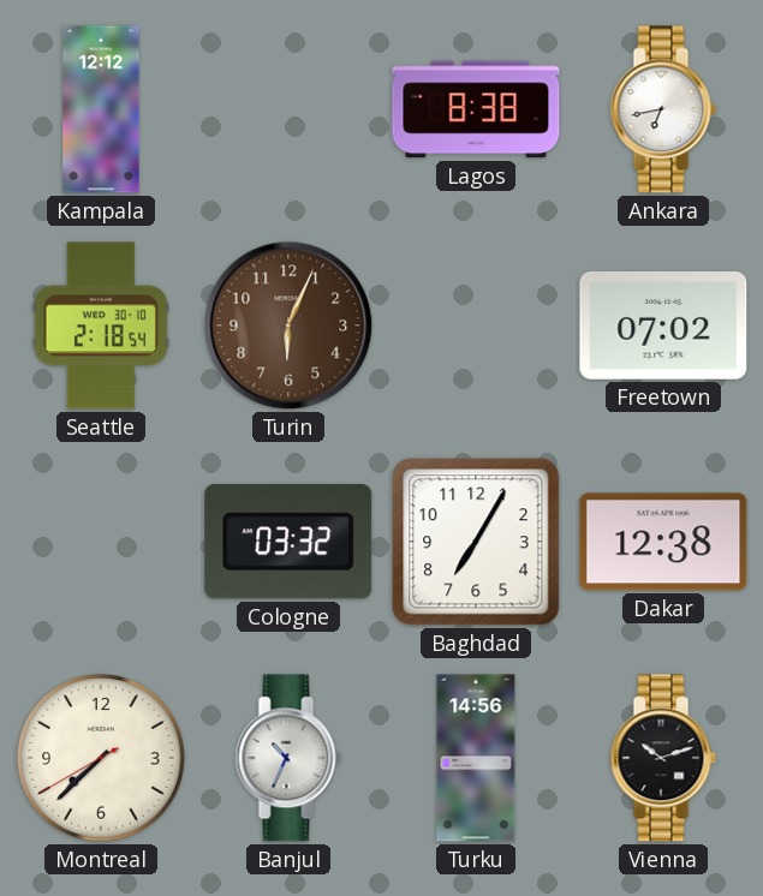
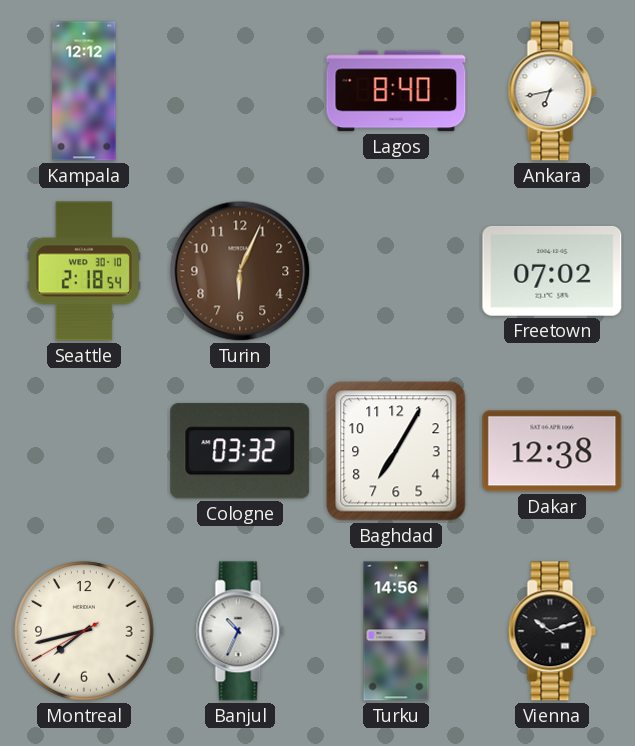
Lagos: 8:38 -> 8:40
Montreal: 7:37 -> 7:42
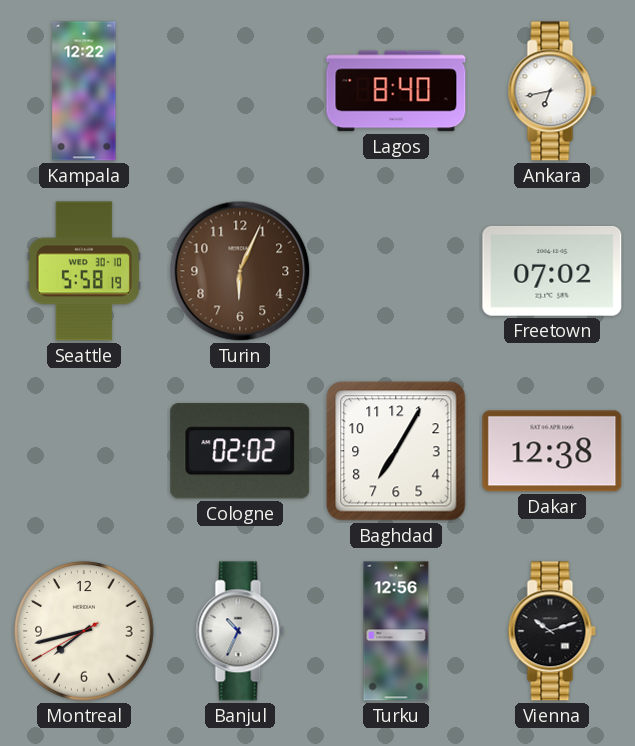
Kampala: 12:12 -> 12:22
Seattle: 2:18 -> 5:58
Cologne: 03:32 -> 02:02
Turku: 14:56 -> 12:56
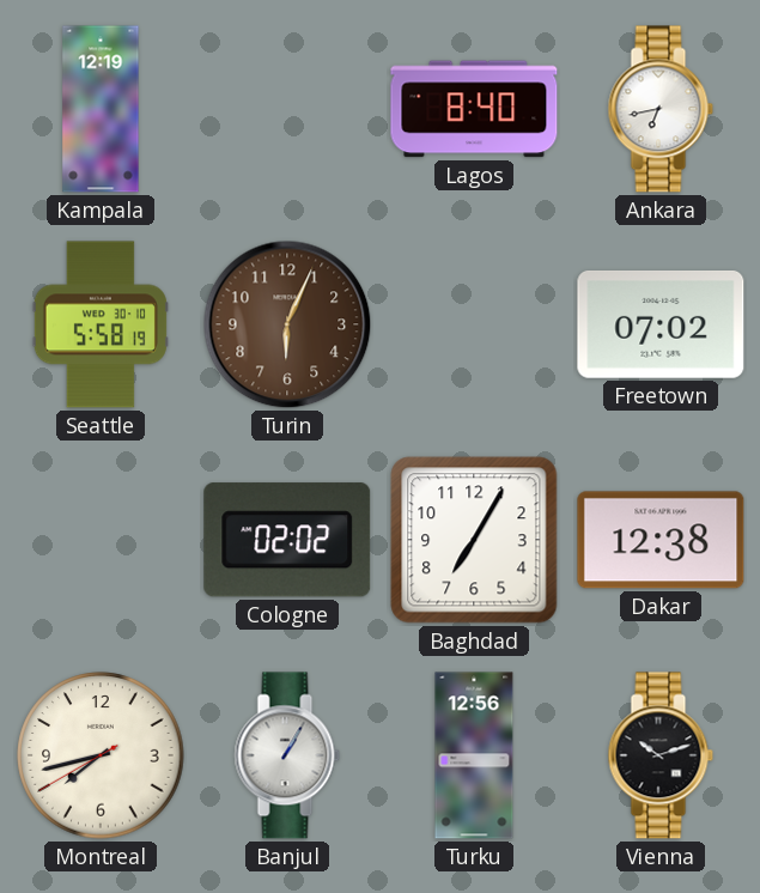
Kampala: 12:22 -> 12:19
Banjul: 10:34 -> 1:05
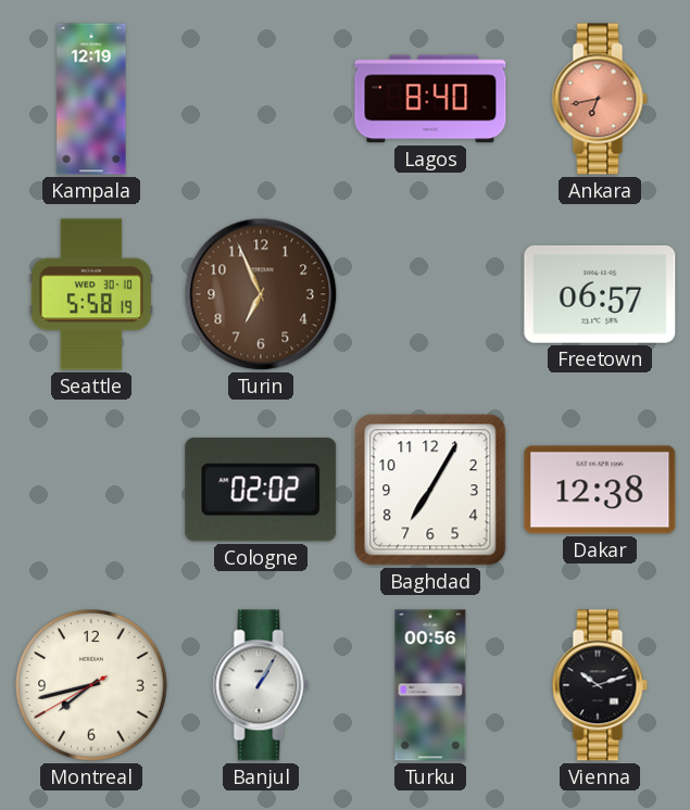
Ankara dial: white -> salmon
Turin: 6:04 -> 6:56
Freetown: 07:02 -> 06:57
Turku: 12:56 -> 00:56
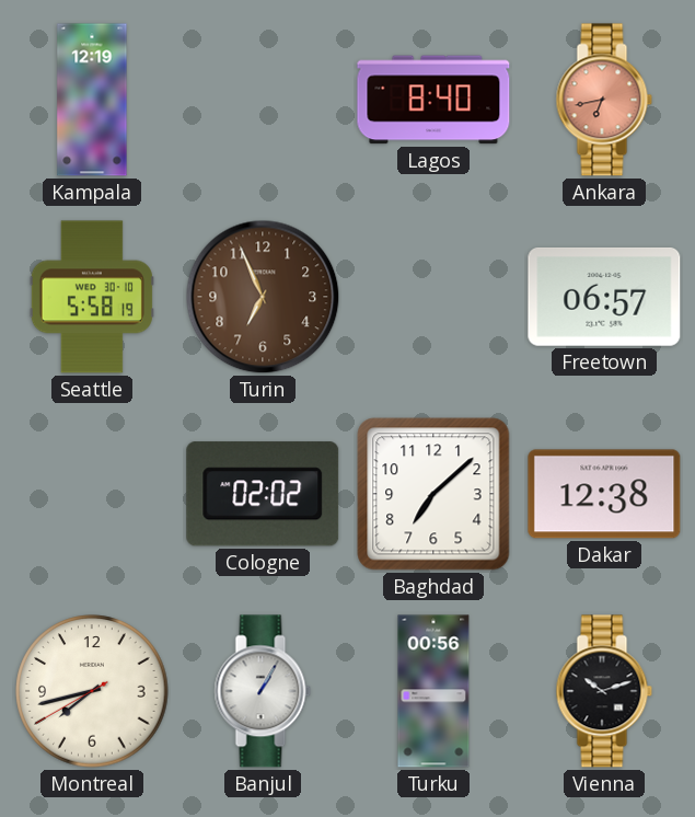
Baghdad: 7:05 -> 7:08
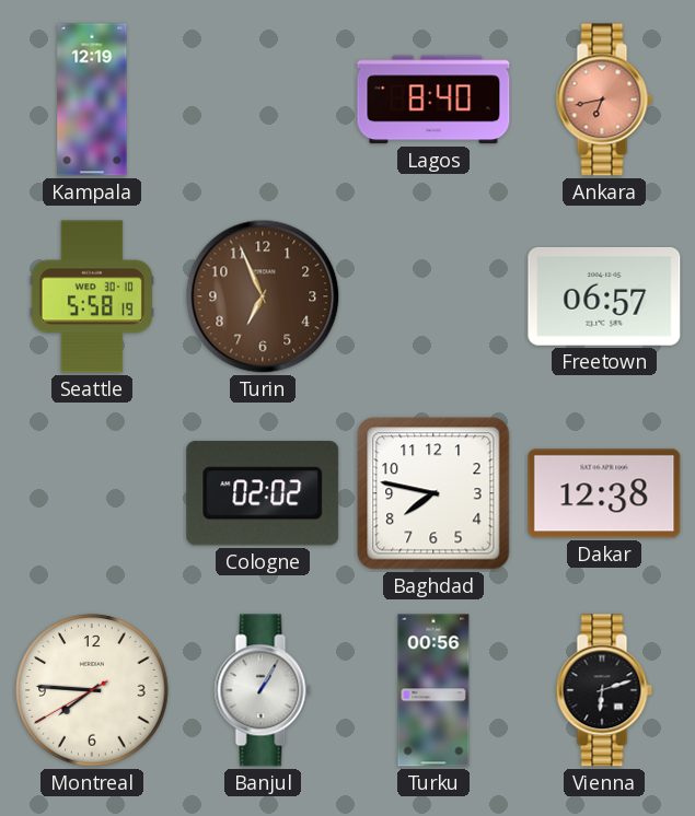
Baghdad: 7:08 -> 7:47
Montreal: 7:42 -> 7:45
Vienna: 10:12 -> 6:12
